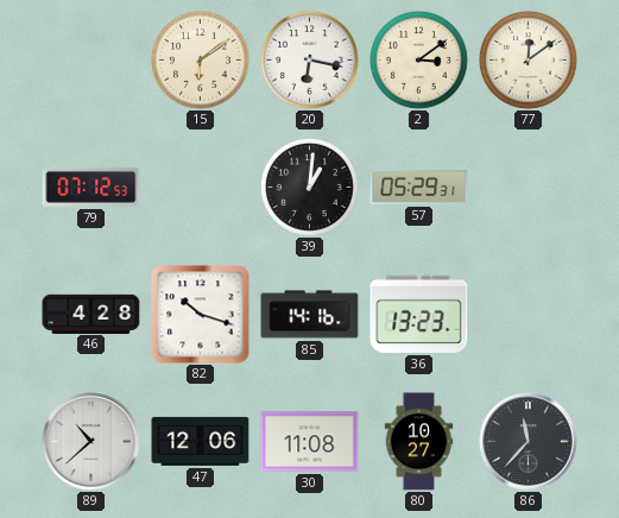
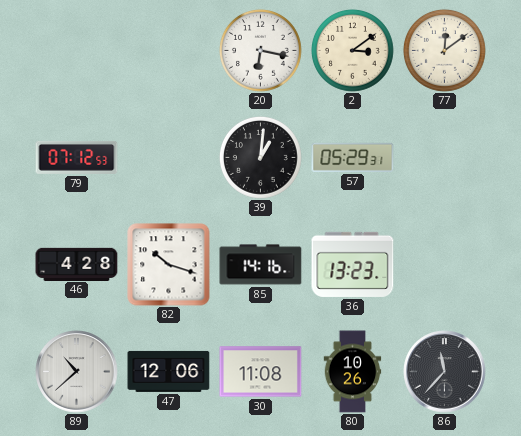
15: 6:09 -> none
80: 10:27 -> 10:26
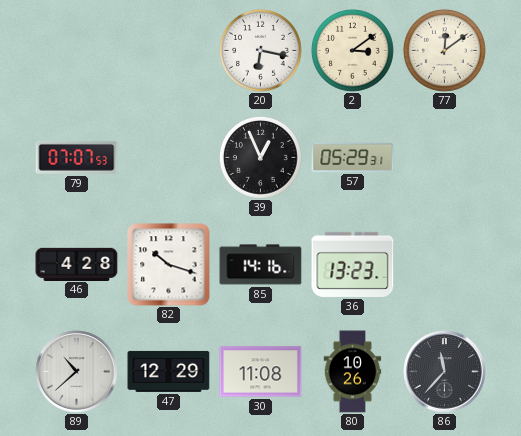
79: 07:12 -> 07:07
39: 1:01 -> 12:56
47: 12:06 -> 12:29
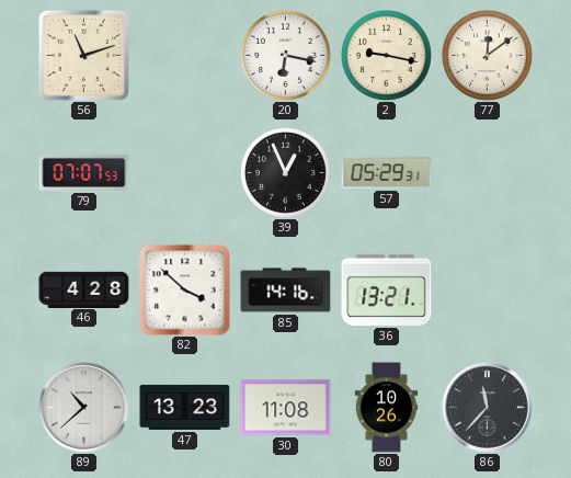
56: none -> 11:12
2: 3:09 -> 9:17
82: 10:18 -> 3:52
36: 13:23 -> 13:21
47: 12:29 -> 13:23
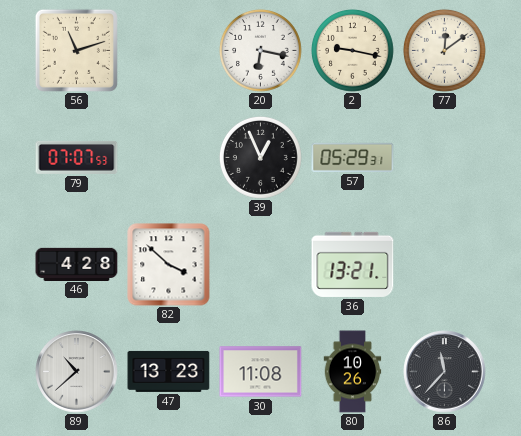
85: 14:16 -> none
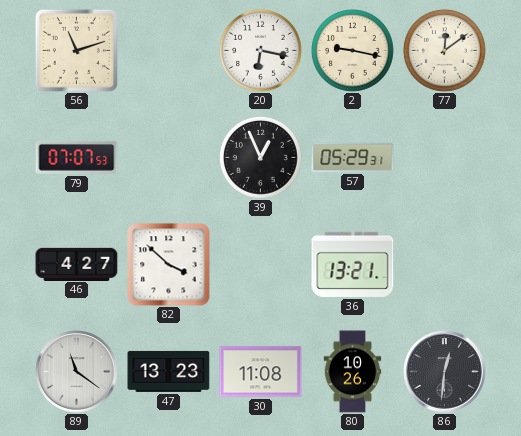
46: 4:28 -> 4:27
89: 10:38 -> 11:21
86: 11:37 -> 12:31
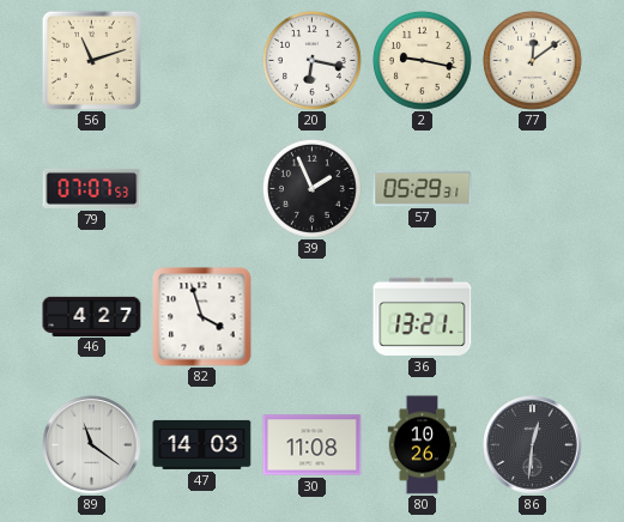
39: 12:56 -> 1:56
82: 3:52 -> 3:57
47: 13:23 -> 14:03
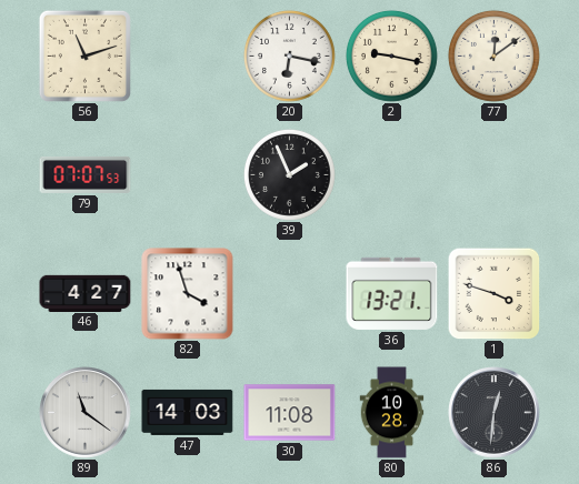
57: 05:29 -> none
1: none -> 3:48
80: 10:26 -> 10:28
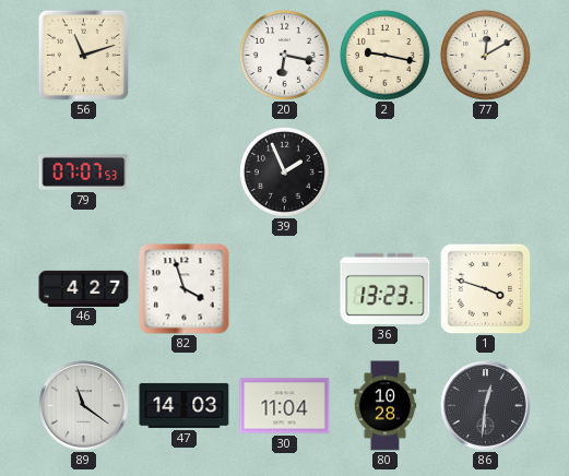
77: 12:09 -> 12:10
36: 13:21 -> 13:23
30: 11:08 -> 11:04
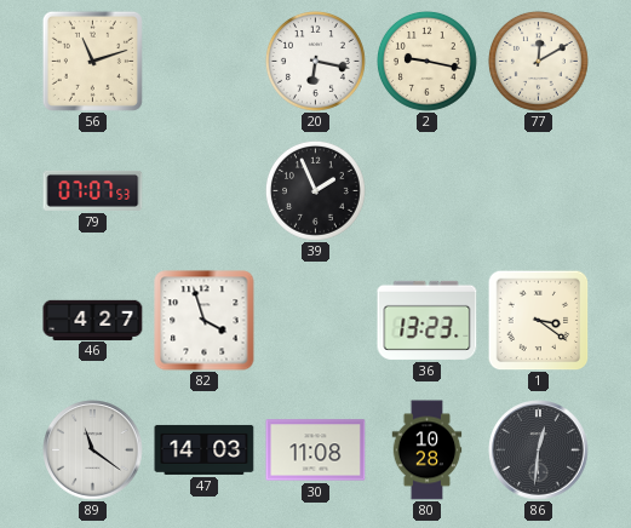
1: 3:48 -> 3:21
30: 11:04 -> 11:08
